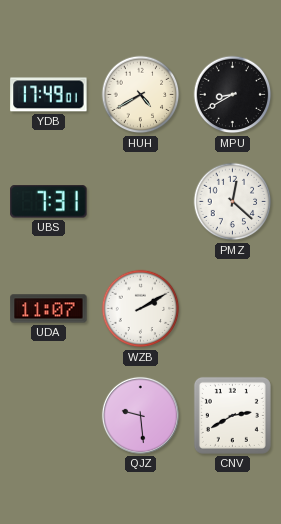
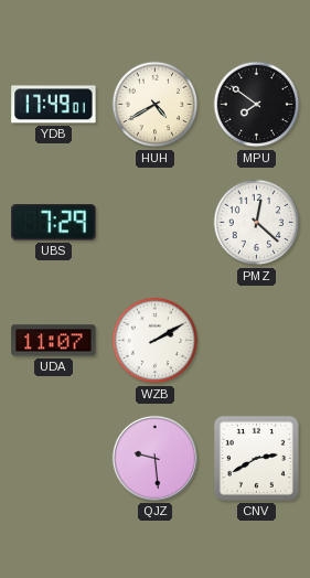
MPU: 8:40 -> 7:51
UBS: 7:31 -> 7:29
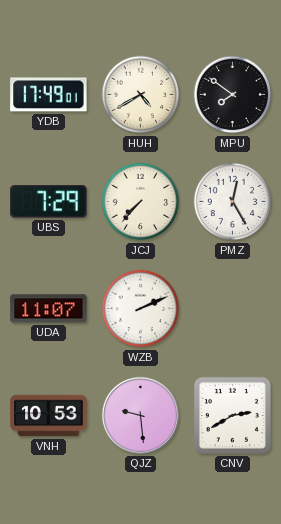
JCJ: none -> 7:37
PMZ: 12:22 -> 12:25
WZB: 2:10 -> 2:11
VNH: none -> 10:53
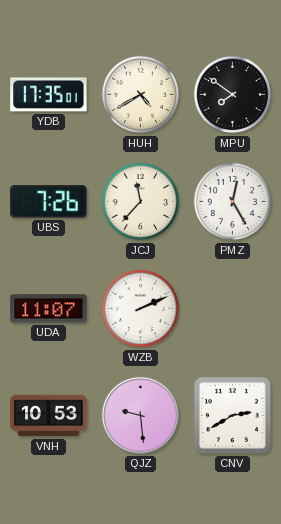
YDB: 17:49 -> 17:35
UBS: 7:29 -> 7:26
JCJ: 7:37 -> 11:37
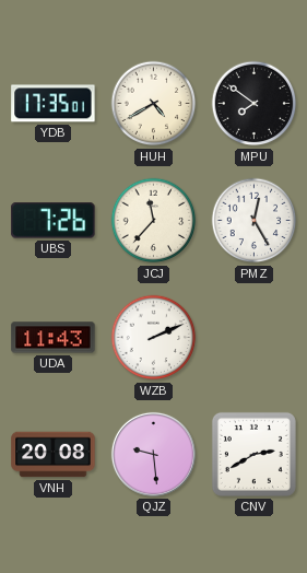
UDA: 11:07 -> 11:43
VNH: 10:53 -> 20:08
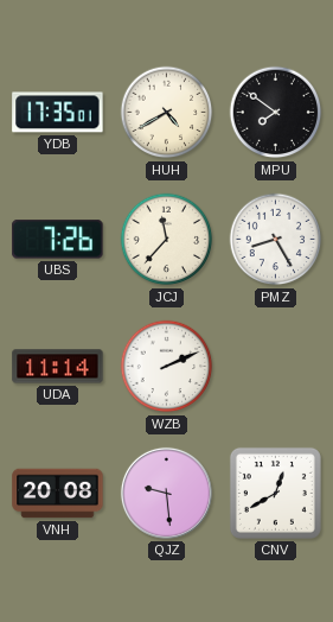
PMZ: 12:25 -> 8:25
UDA: 11:43 -> 11:14
CNV: 2:40 -> 12:40
